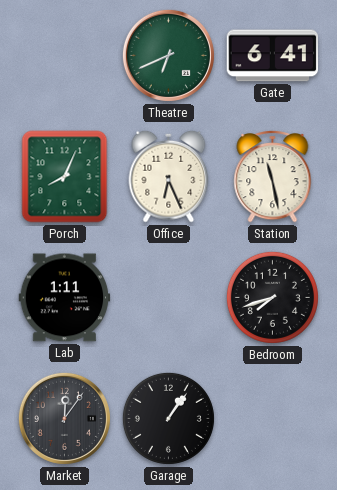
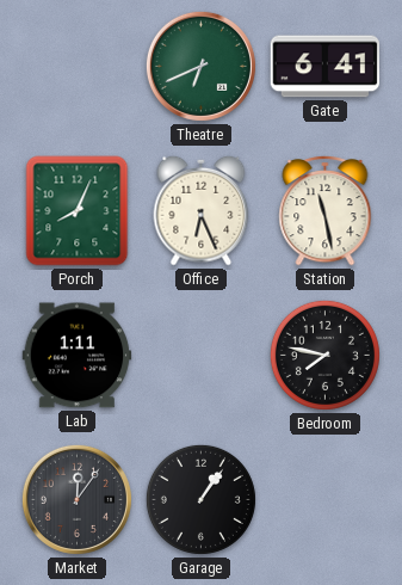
Bedroom: 7:42 -> 7:47
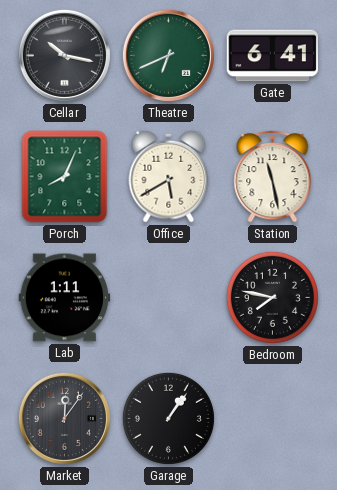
Cellar: none -> 10:17
Office: 6:26 -> 5:40
